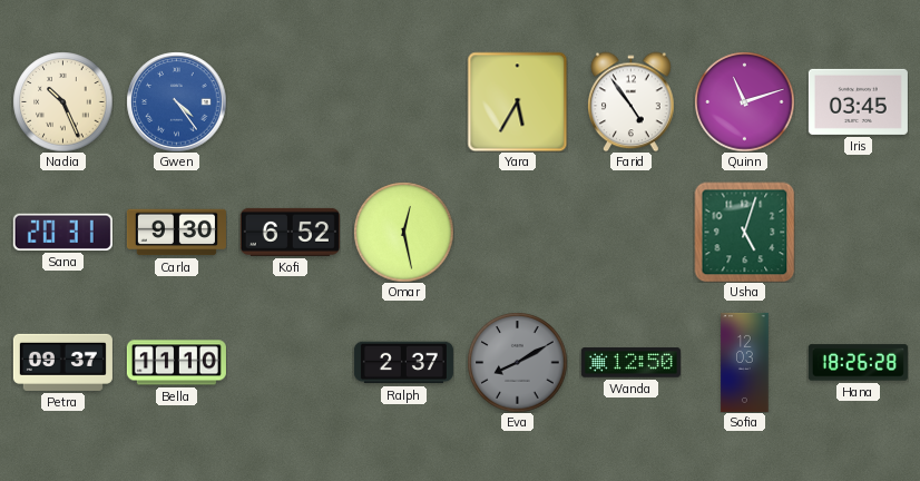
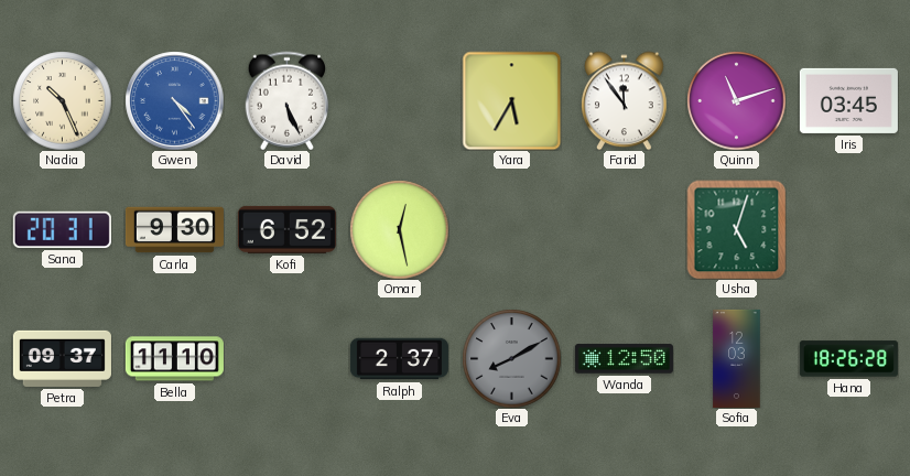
David: none -> 5:26
Farid: 4:54 -> 11:54
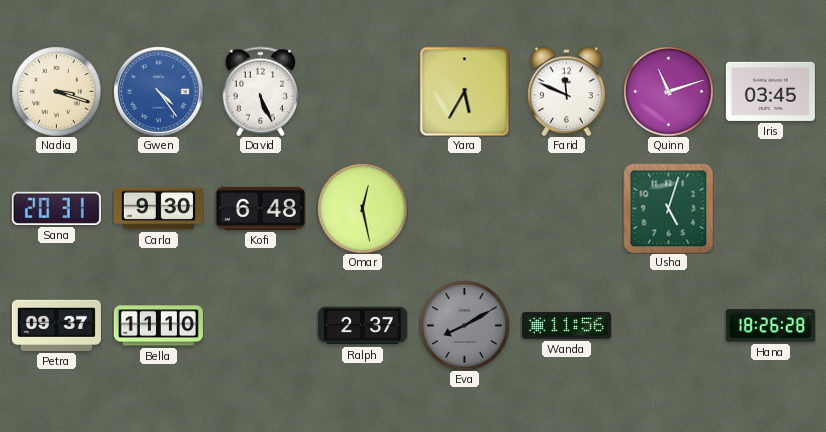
Nadia: 10:26 -> 3:18
Farid: 11:54 -> 11:49
Kofi: 6:52 -> 6:48
Wanda: 12:50 -> 11:56
Sofia: 12:03 -> none
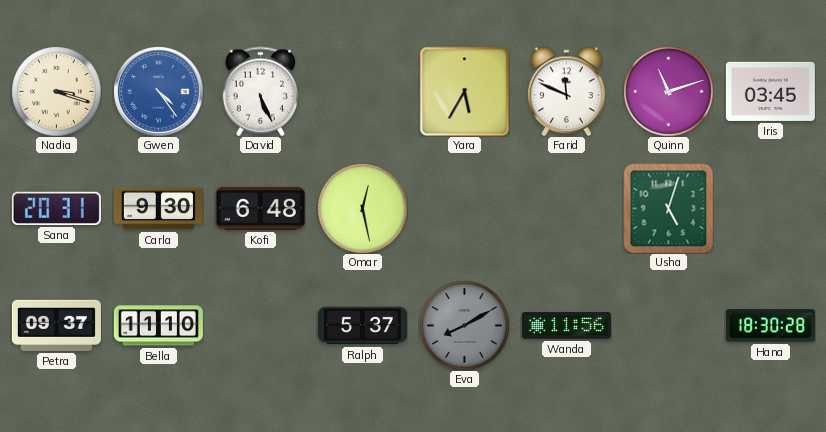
Ralph: 2:37 -> 5:37
Hana: 18:26 -> 18:30
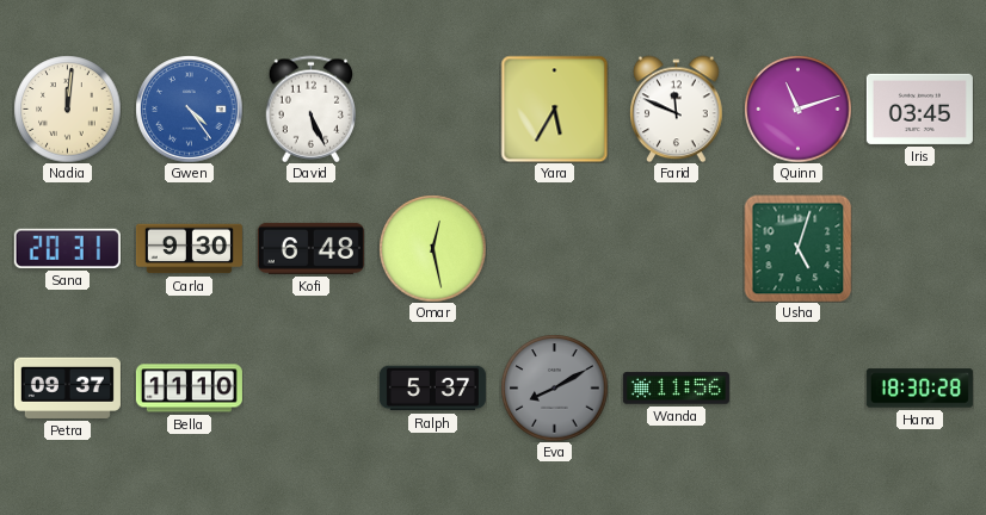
Nadia: 3:18 -> 12:01
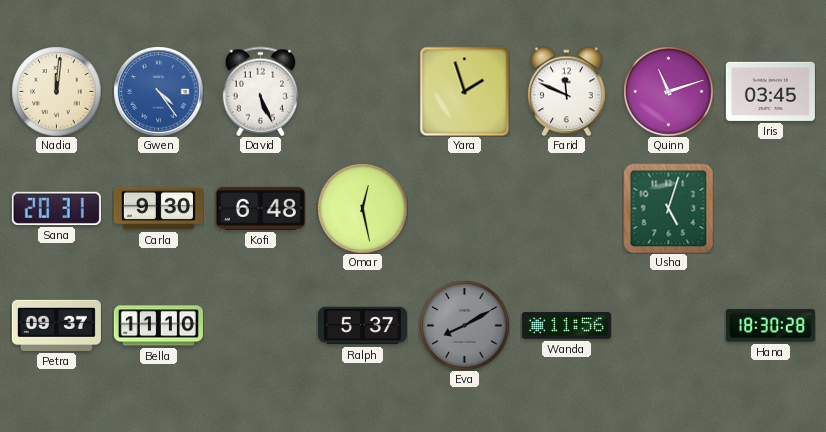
Yara: 5:35 -> 1:57
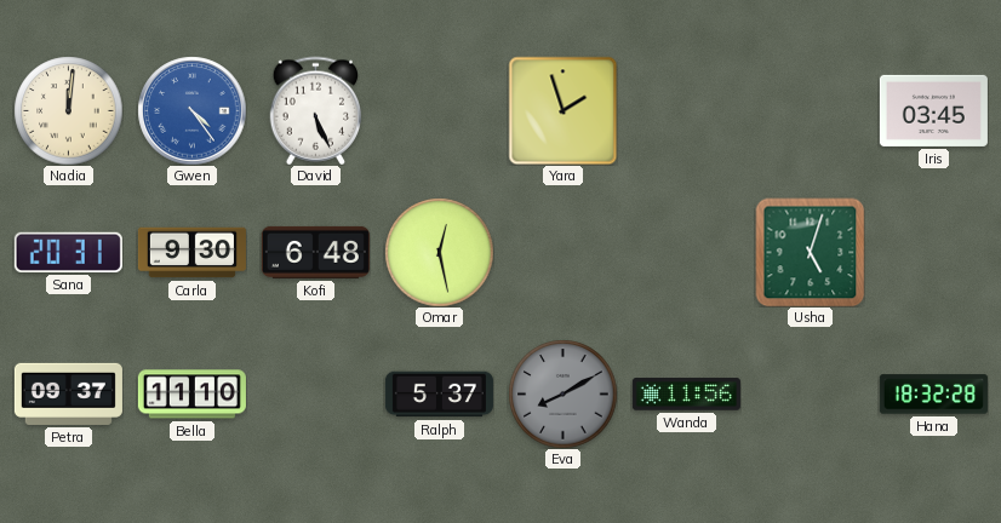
Farid: 11:49 -> none
Quinn: 11:12 -> none
Hana: 18:30 -> 18:32
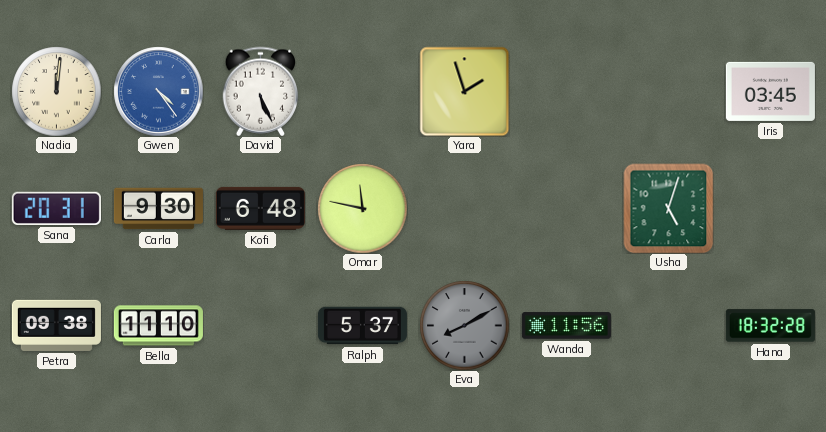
Omar: 12:28 -> 11:47
Petra: 09:37 -> 09:38
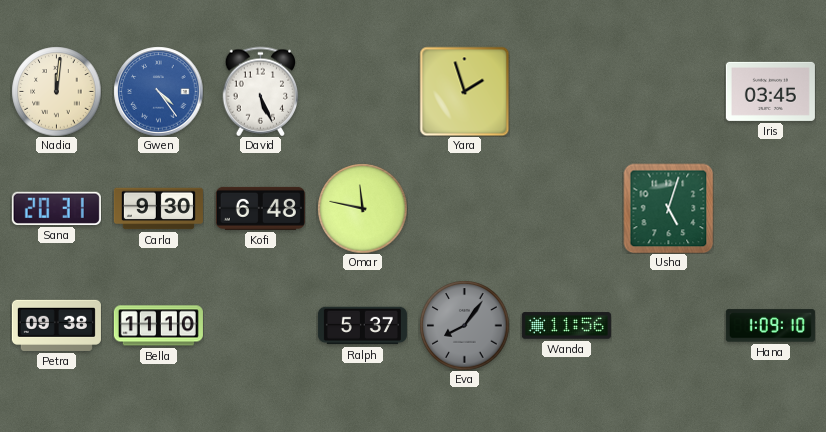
Eva: 8:10 -> 8:06
Hana: 18:32 -> 1:09
